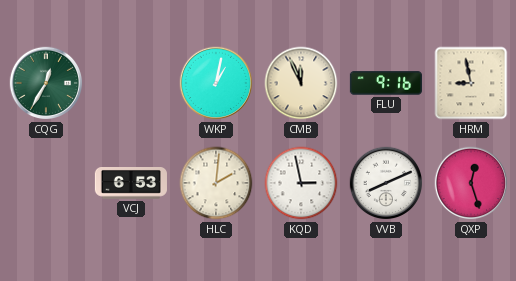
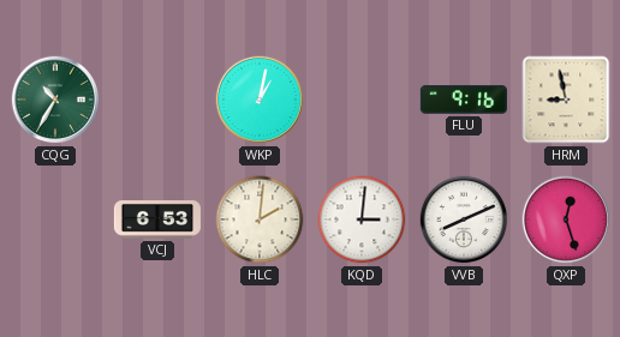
CQG: 12:35 -> 10:35
CMB: 11:56 -> none
KQD: 2:58 -> 3:01
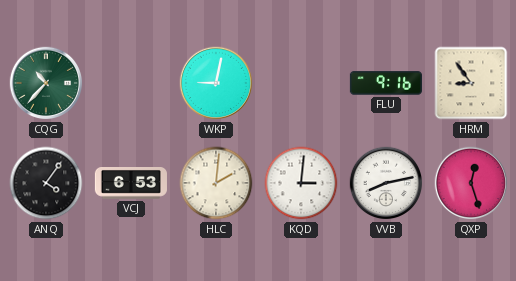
CQG: 10:35 -> 10:37
WKP: 1:02 -> 9:02
HRM: 8:58 -> 8:54
ANQ: none -> 4:06
VVB: 8:11 -> 8:13
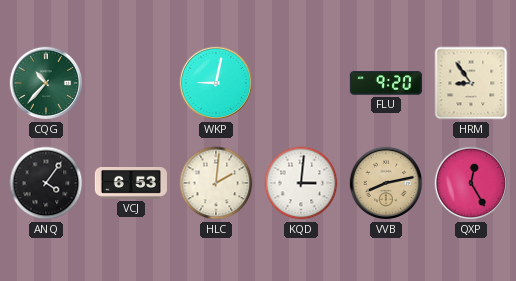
FLU: 9:16 -> 9:20
VVB dial: white -> champagne
QXP: 12:27 -> 12:25
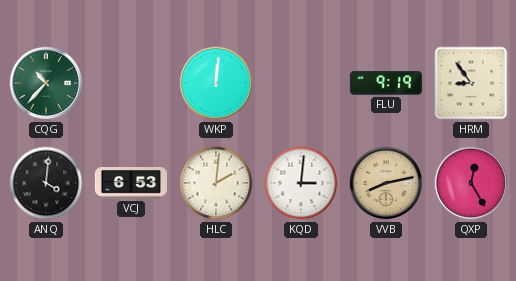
WKP: 9:02 -> 12:01
FLU: 9:20 -> 9:19
ANQ: 4:06 -> 4:01
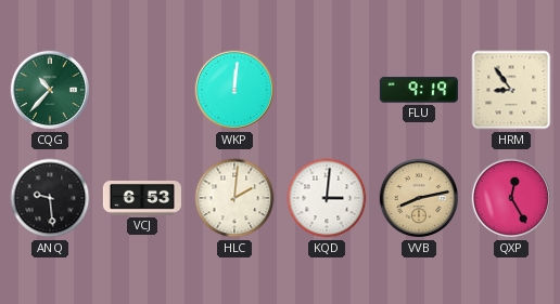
ANQ: 4:01 -> 9:29
